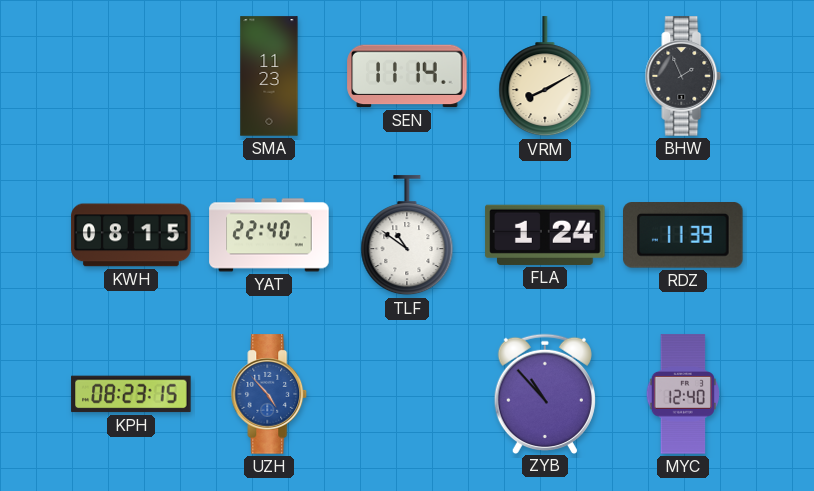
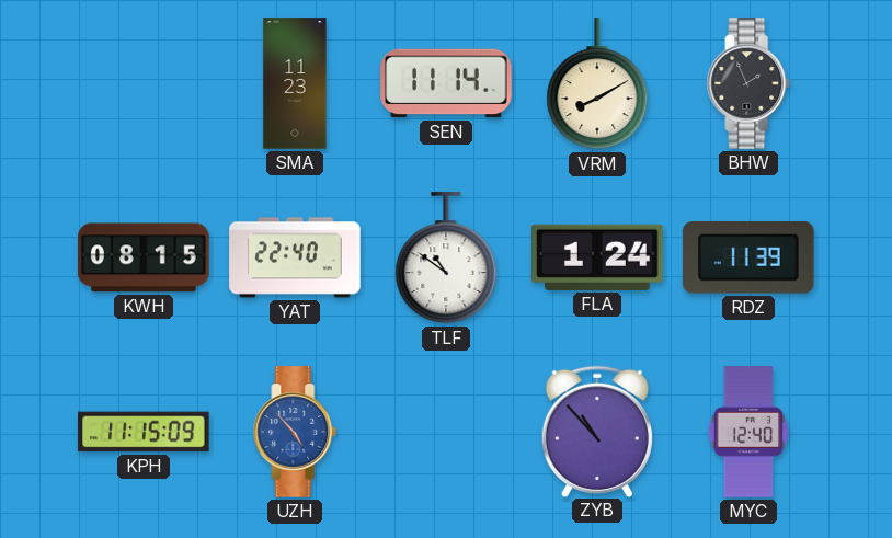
KPH: 08:23 -> 11:15
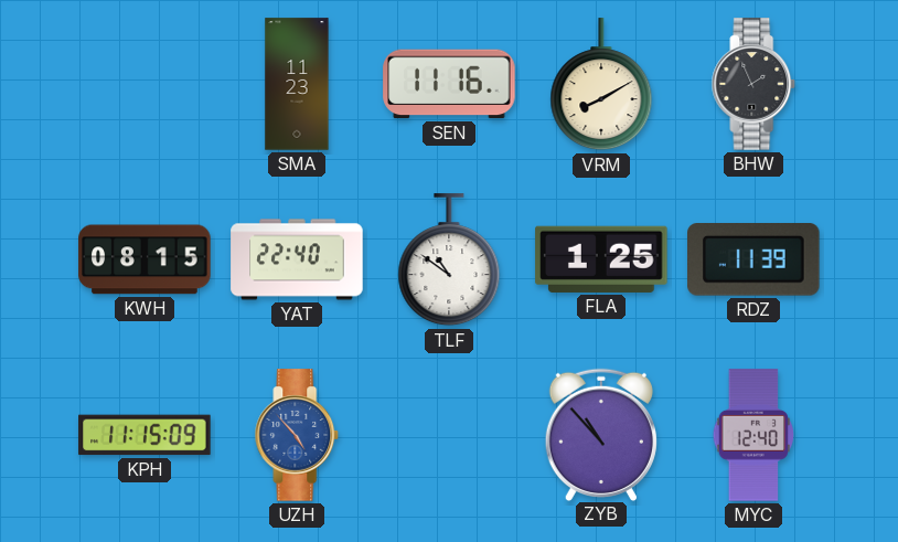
SEN: 11:14 -> 11:16
FLA: 1:24 -> 1:25
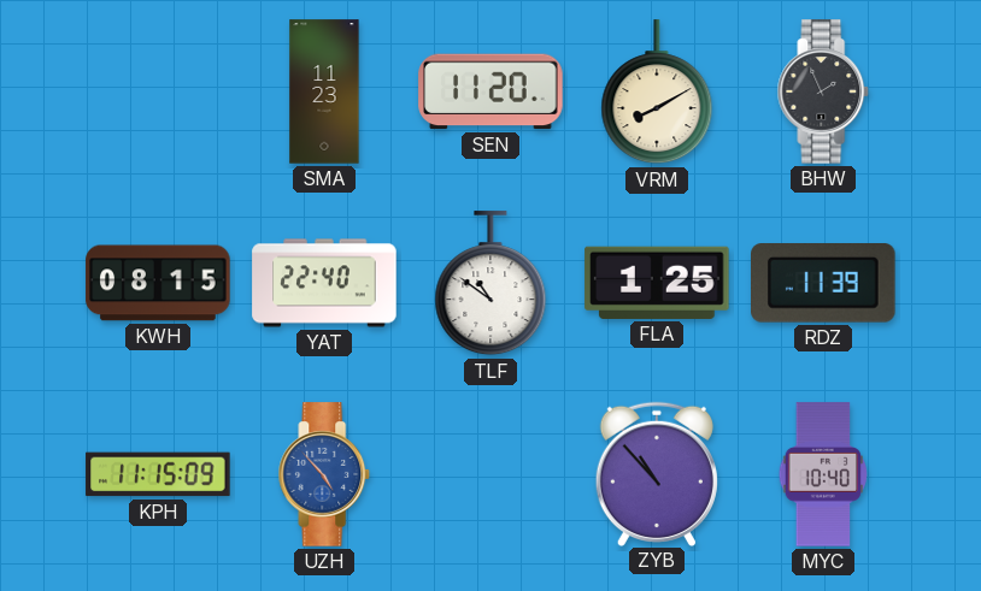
SEN: 11:16 -> 11:20
MYC: 12:40 -> 10:40
